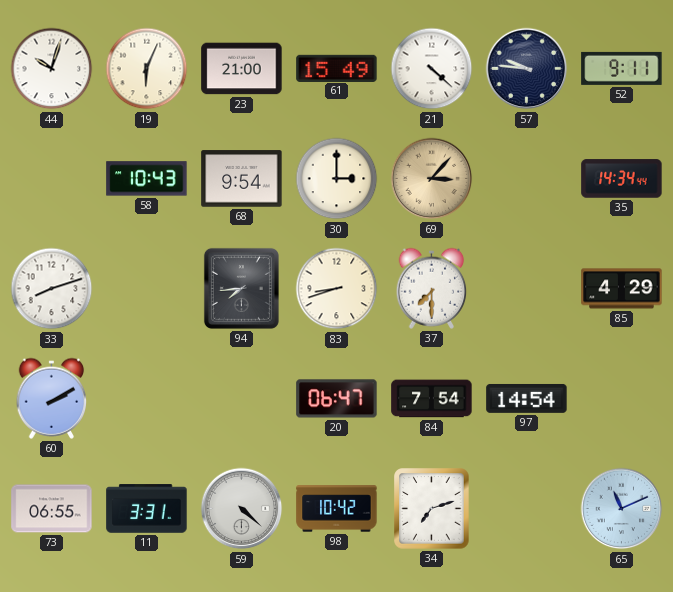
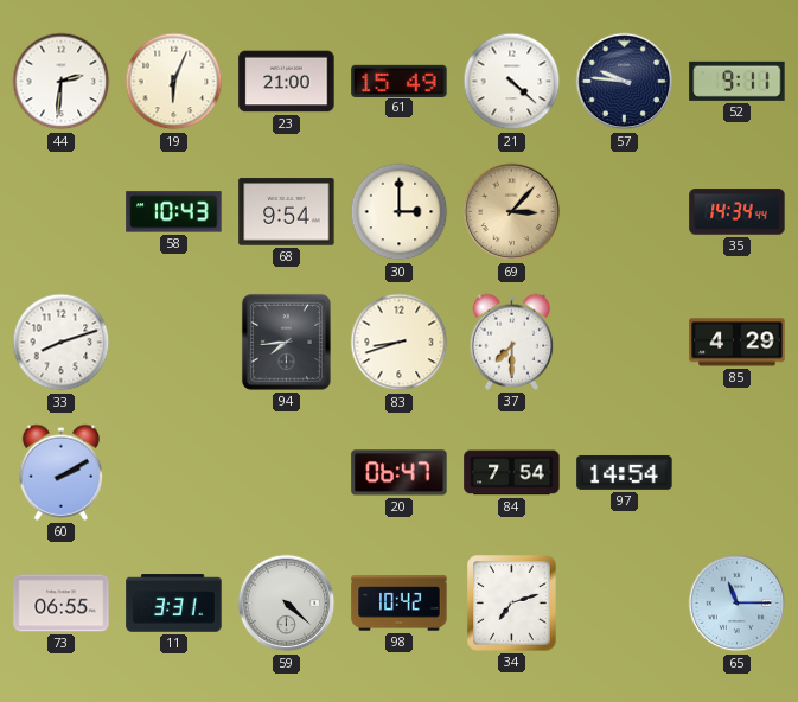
44: 10:03 -> 2:31
65: 11:11 -> 11:15
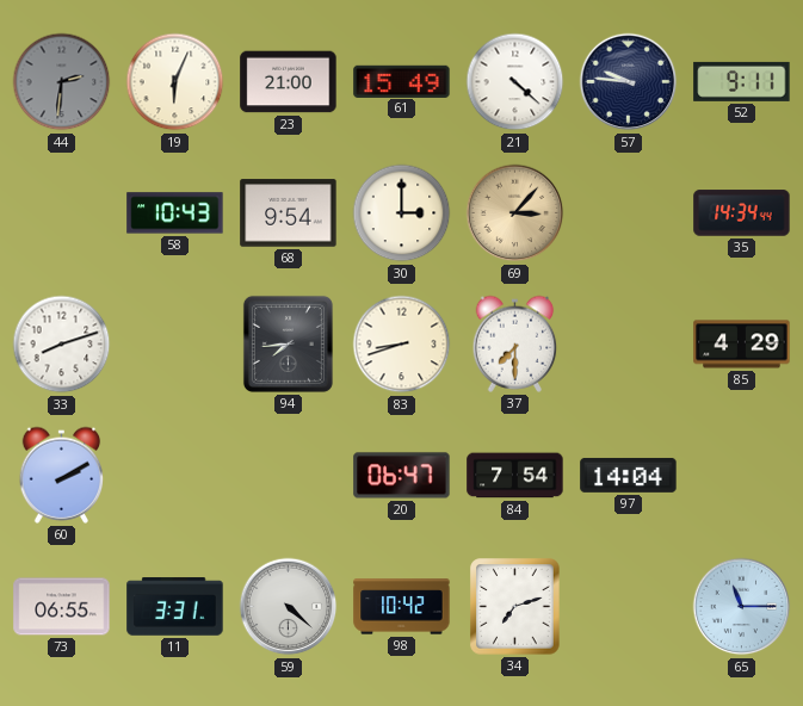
44 dial: white -> grey
97: 14:54 -> 14:04
